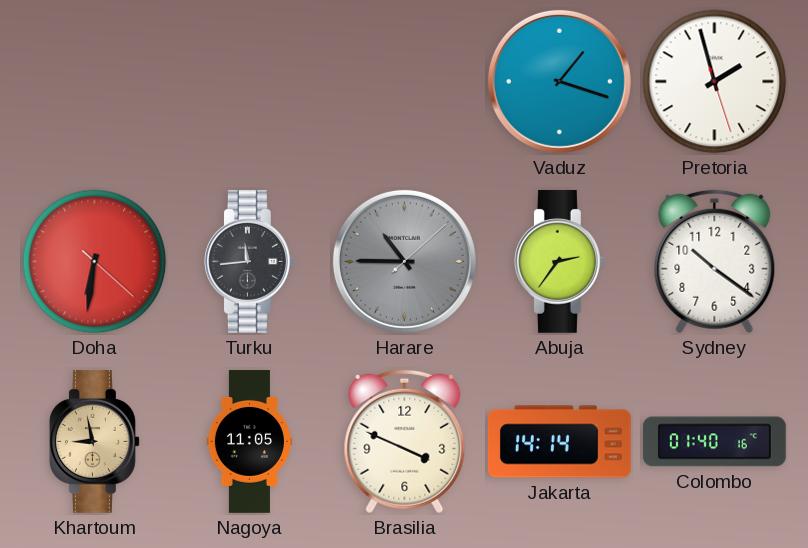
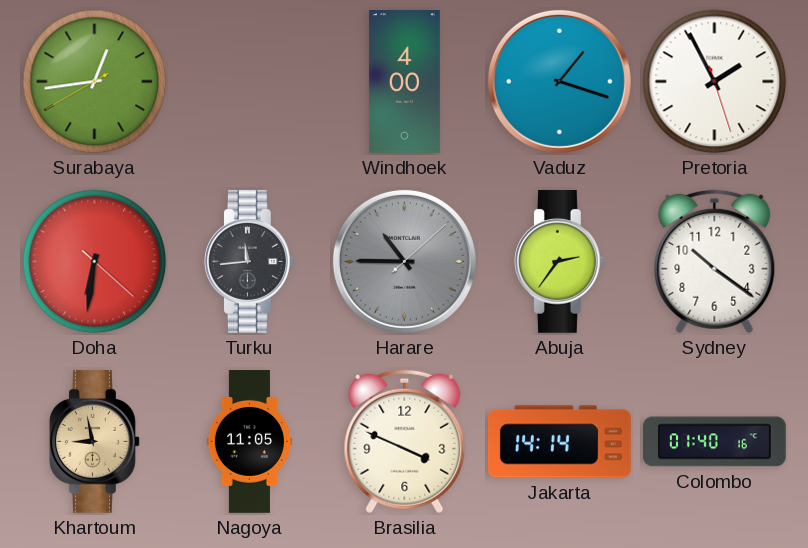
Surabaya: none -> 12:43
Windhoek: none -> 4:00
Pretoria: 1:57 -> 1:55
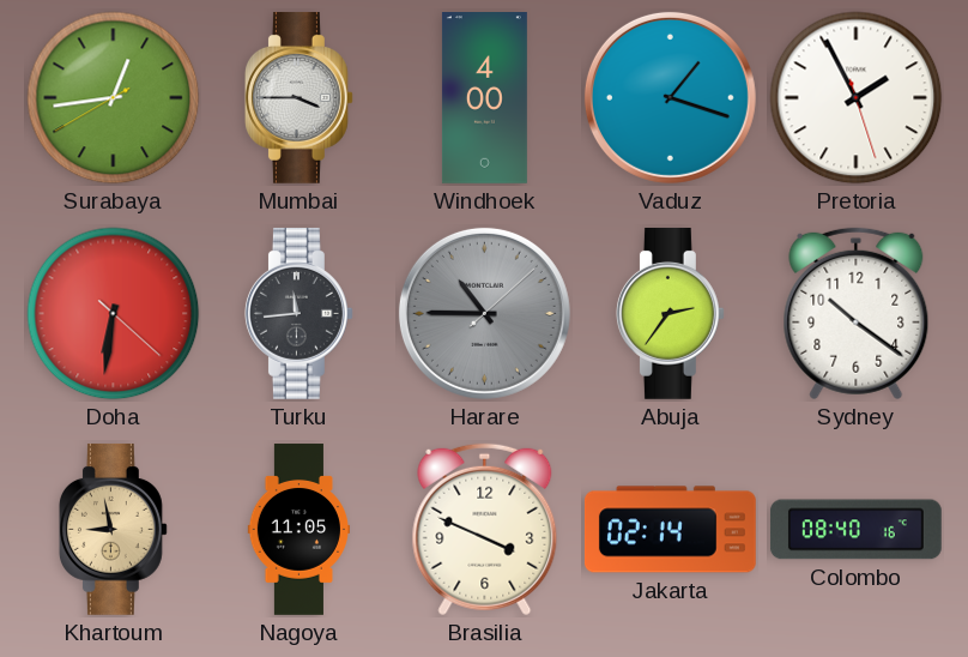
Mumbai: none -> 3:45
Jakarta: 14:14 -> 02:14
Colombo: 01:40 -> 08:40
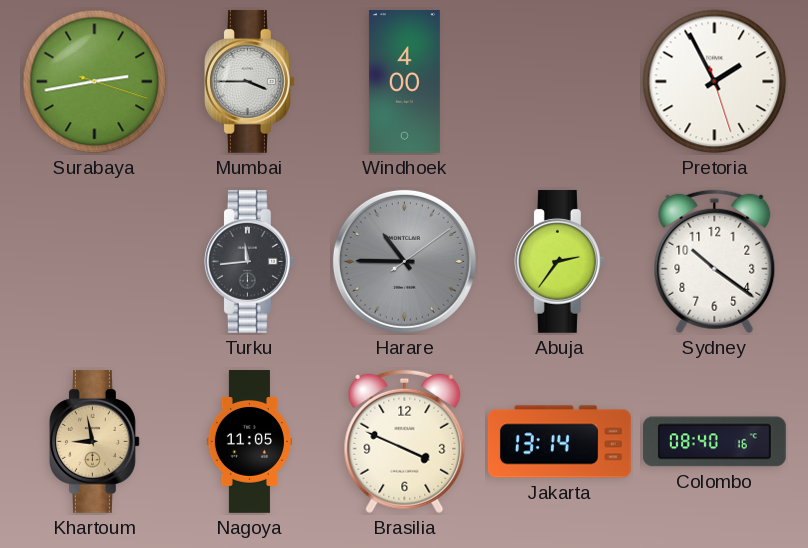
Surabaya: 12:43 -> 2:43
Vaduz: 1:18 -> none
Doha: 6:31 -> none
Harare: 10:45:08 -> 10:45:09
Jakarta: 02:14 -> 13:14
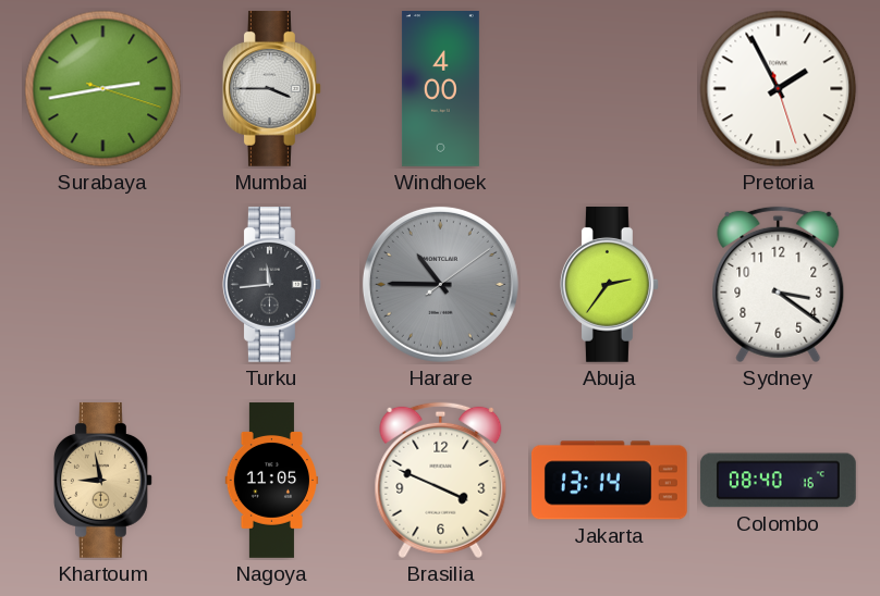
Sydney: 10:21 -> 3:21
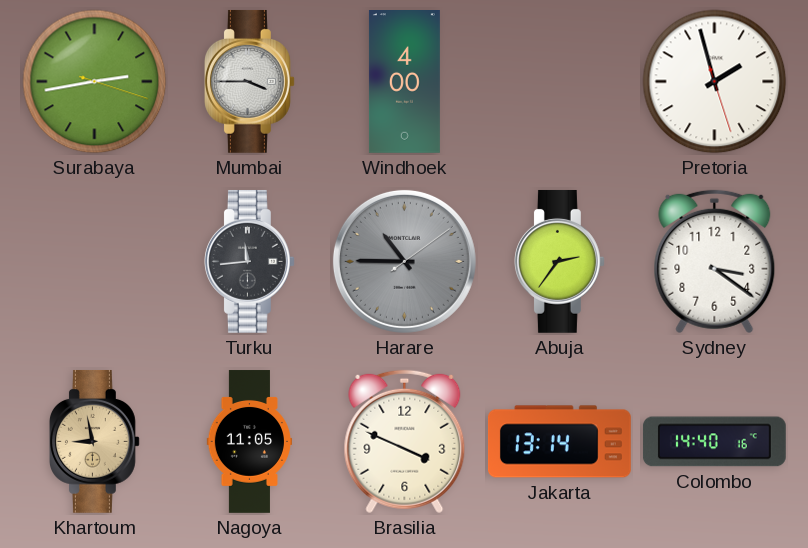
Pretoria: 1:55 -> 1:57
Colombo: 08:40 -> 14:40
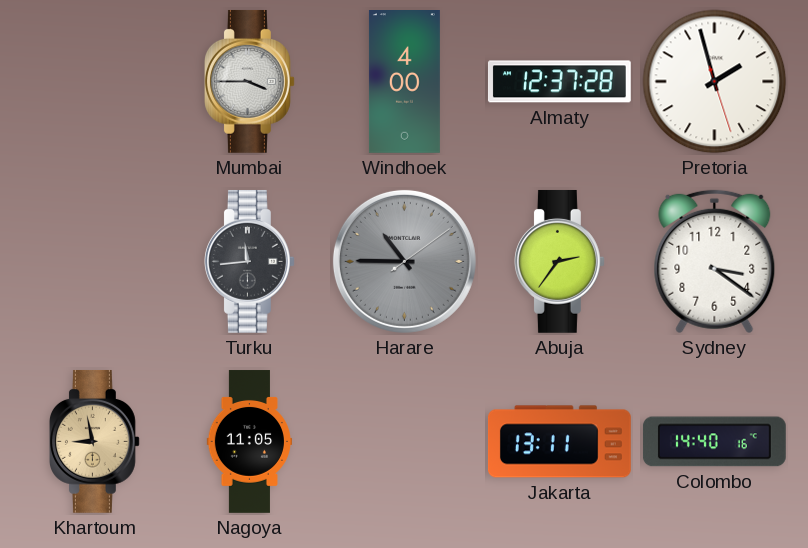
Surabaya: 2:43 -> none
Almaty: none -> 12:37
Brasilia: 3:49 -> none
Jakarta: 13:14 -> 13:11
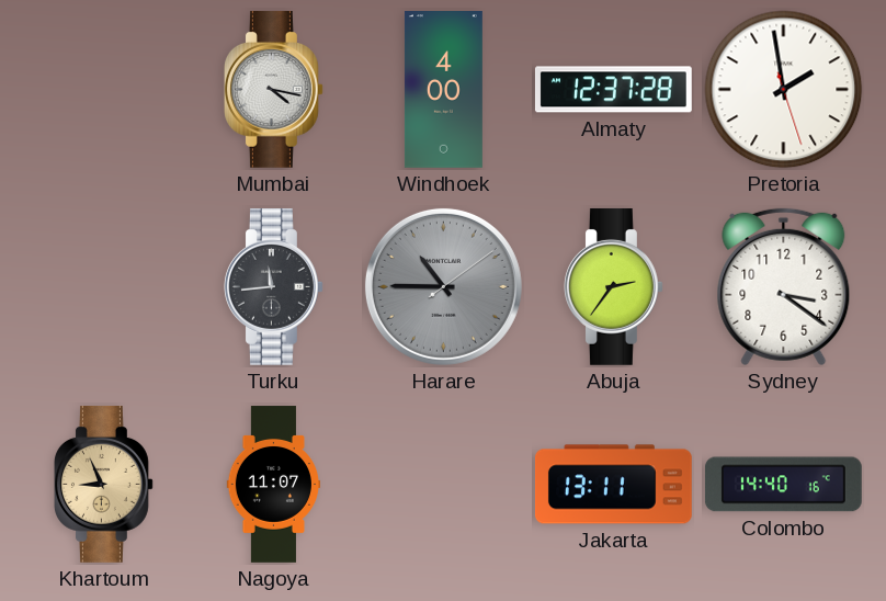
Mumbai: 3:45 -> 4:17
Pretoria: 1:57 -> 1:58
Khartoum: 8:58 -> 8:56
Nagoya: 11:05 -> 11:07
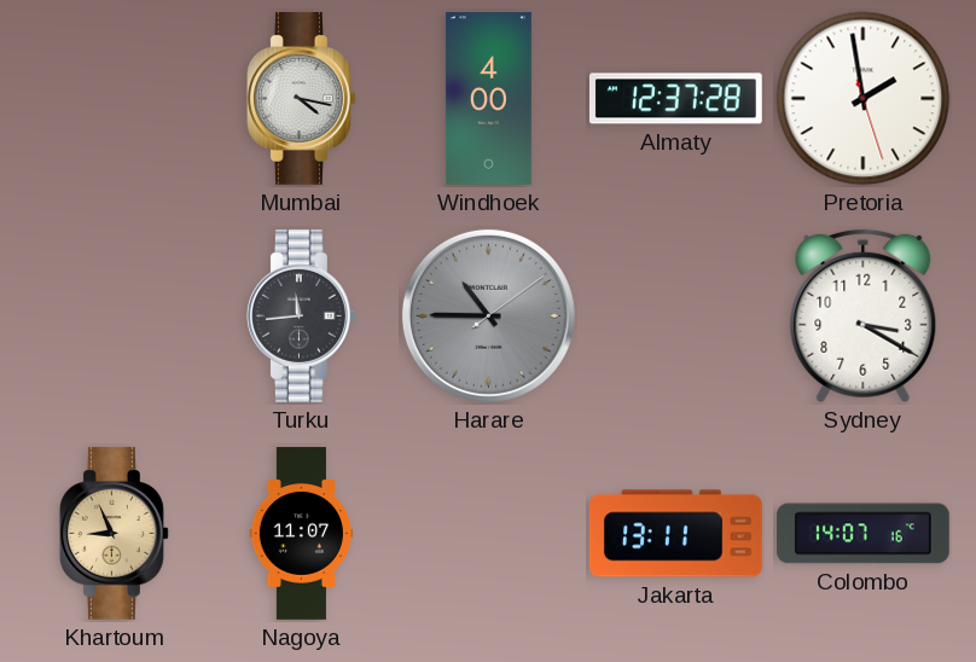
Abuja: 2:36 -> none
Sydney: 3:21 -> 3:20
Colombo: 14:40 -> 14:07
